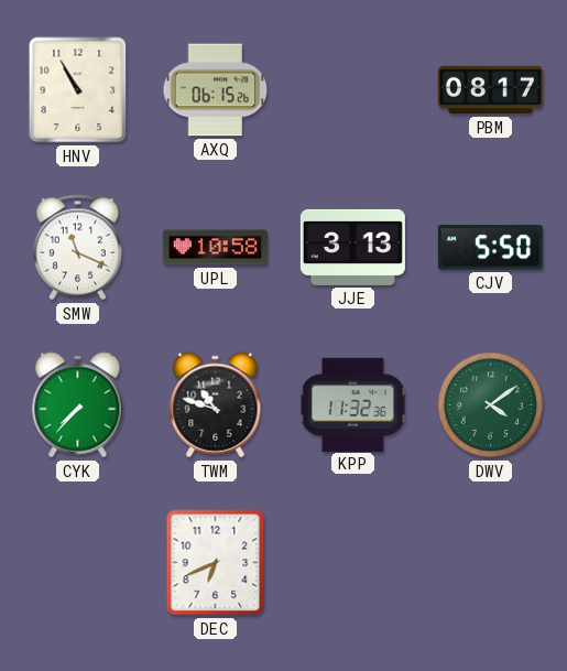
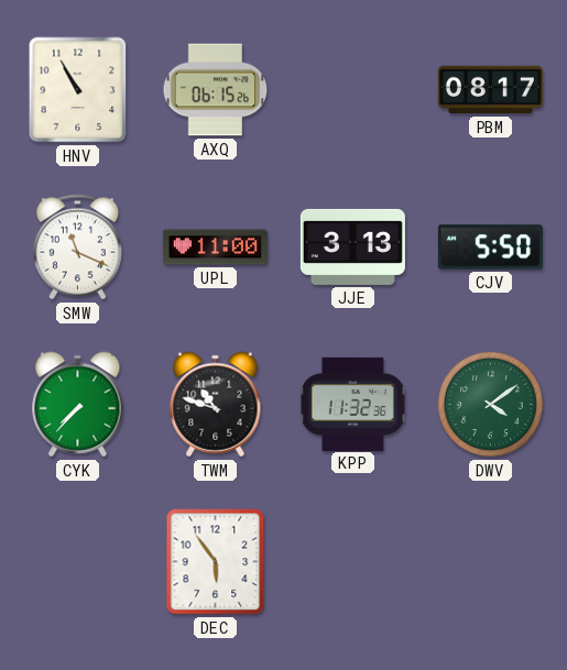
UPL: 10:58 -> 11:00
DEC: 6:41 -> 5:54
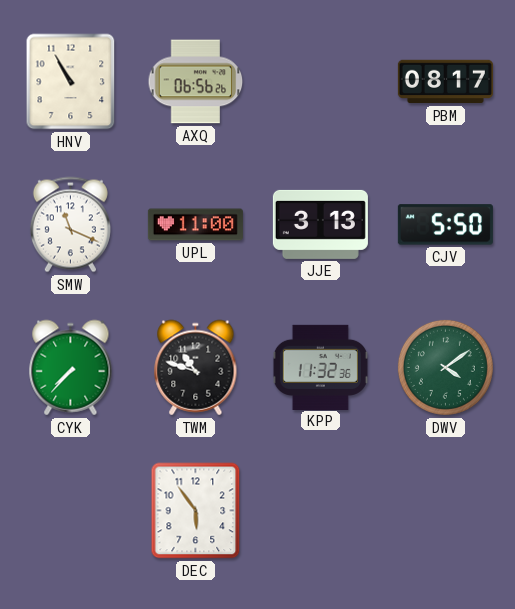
AXQ: 06:15 -> 06:56
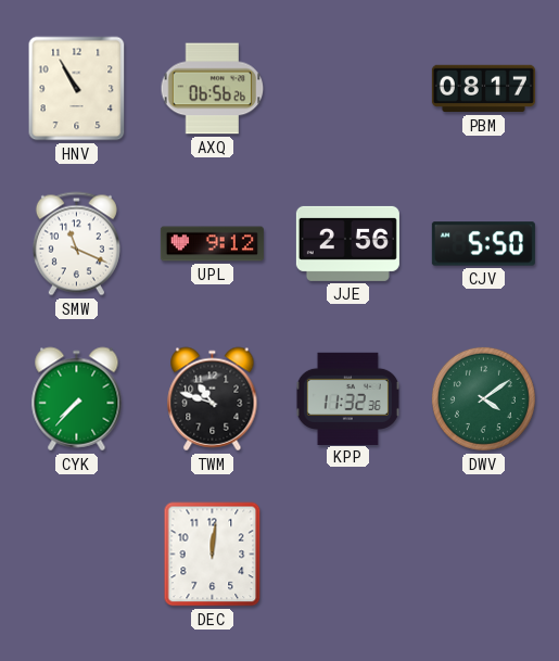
UPL: 11:00 -> 9:12
JJE: 3:13 -> 2:56
DEC: 5:54 -> 12:01
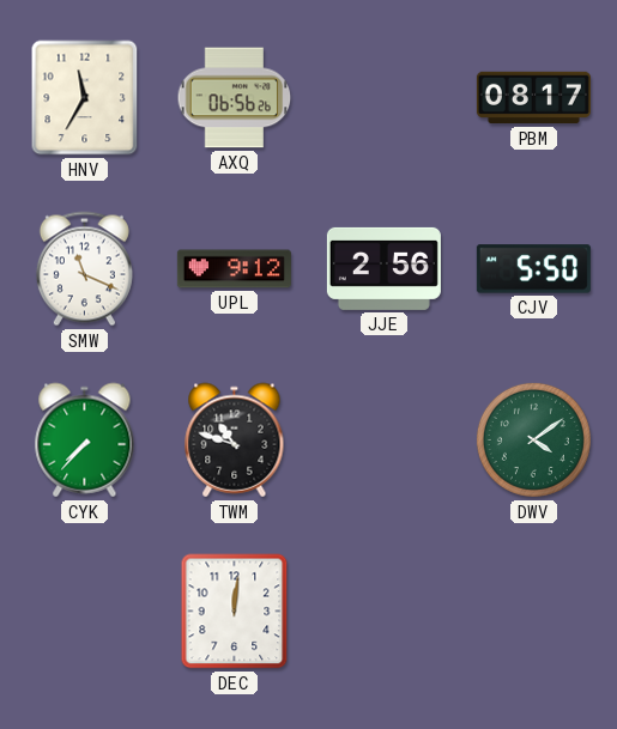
HNV: 10:55 -> 11:35
KPP: 11:32 -> none
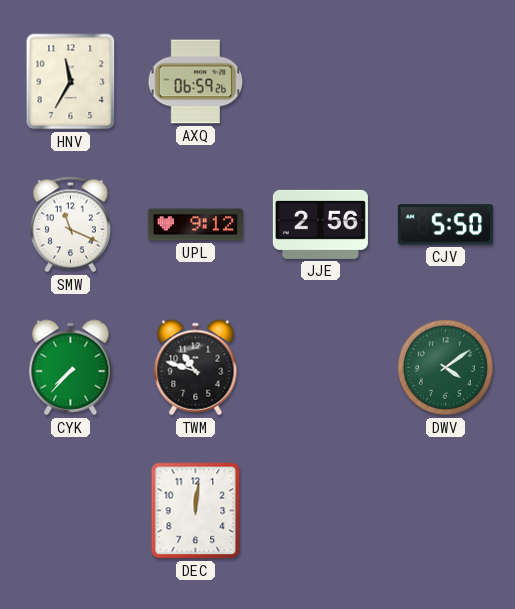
AXQ: 06:56 -> 06:59
PBM: 08:17 -> none
